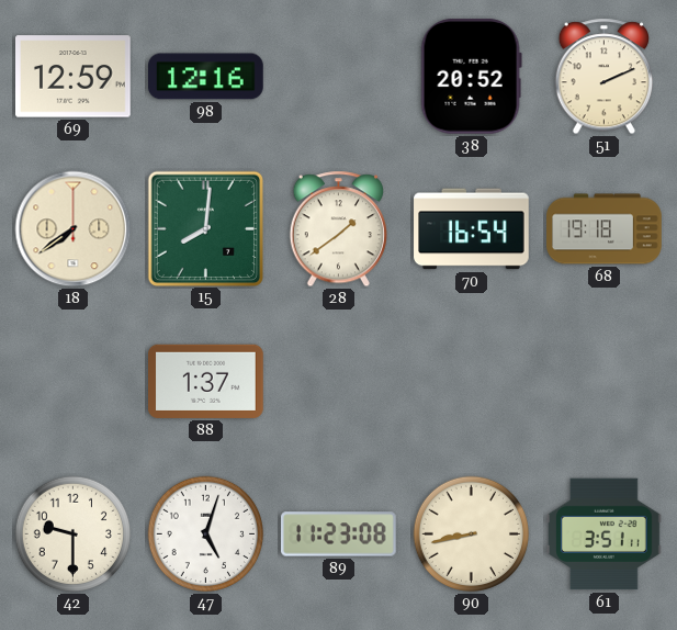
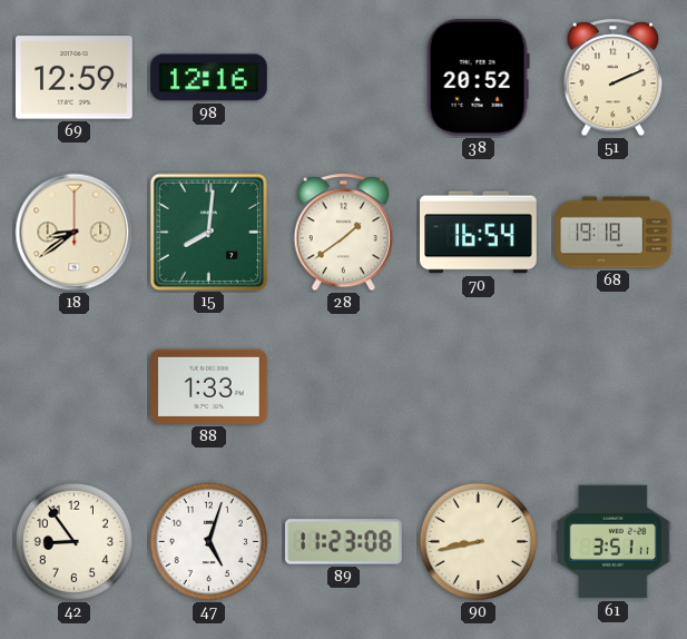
18: 7:39 -> 8:39
88: 1:37 -> 1:33
42: 9:30 -> 8:54
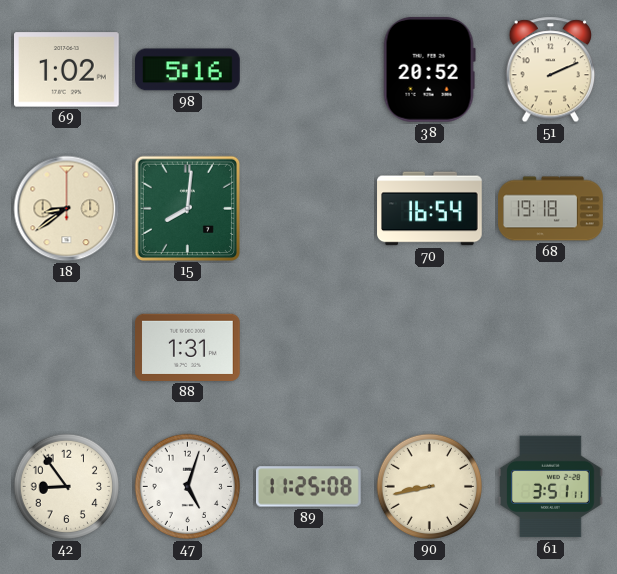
69: 12:59 -> 1:02
98: 12:16 -> 5:16
28: 1:39 -> none
88: 1:33 -> 1:31
89: 11:23 -> 11:25
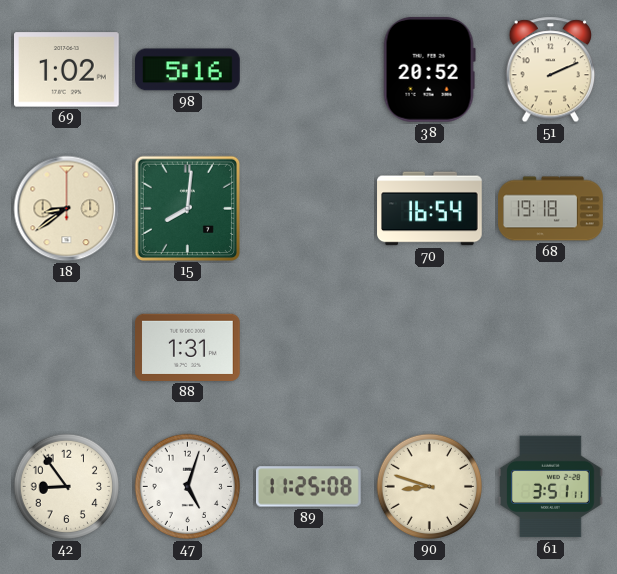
90: 8:43 -> 8:48
